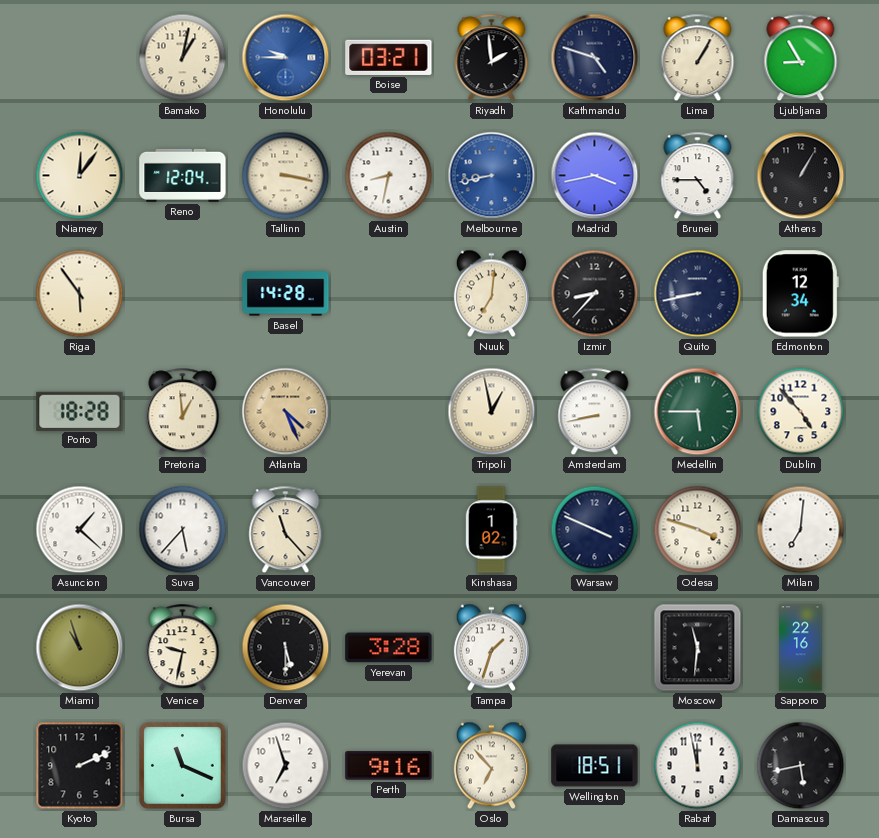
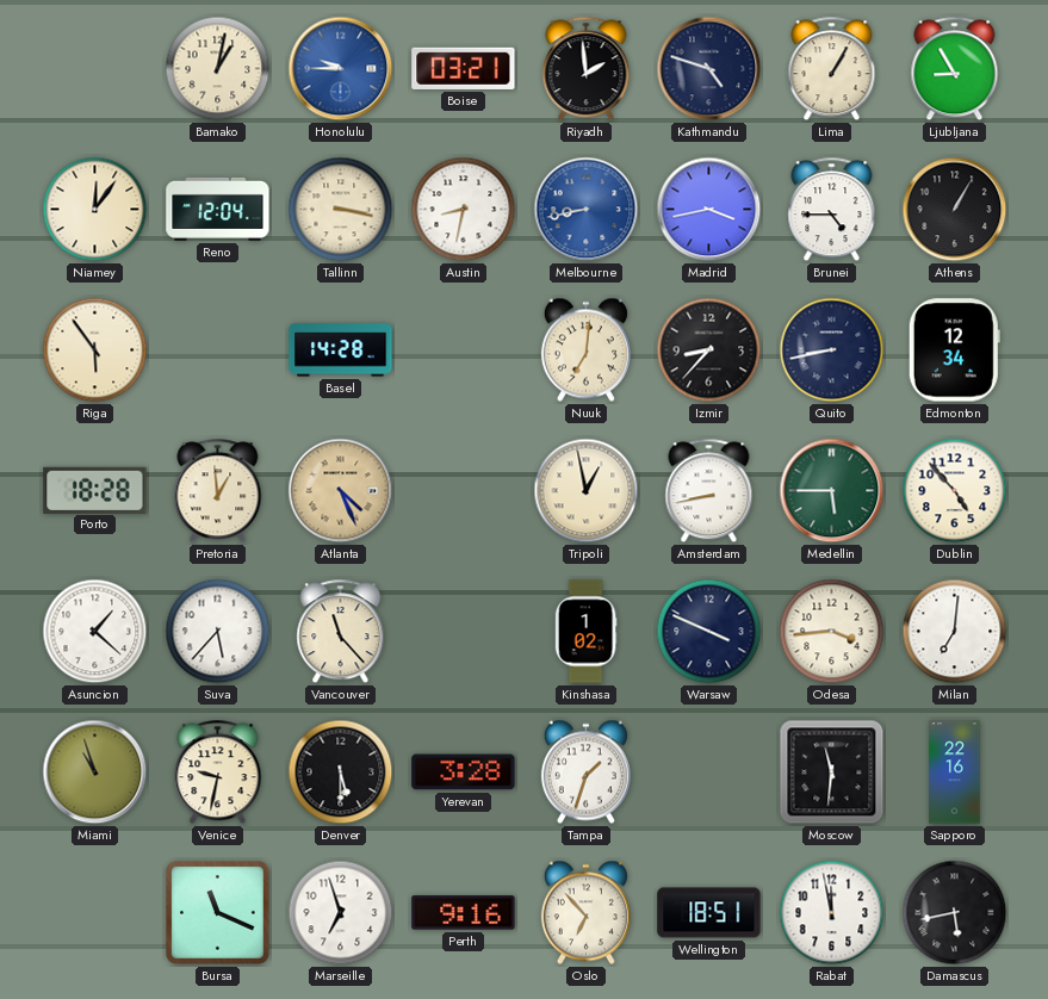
Odesa: 3:48 -> 3:44
Kyoto: 2:11 -> none
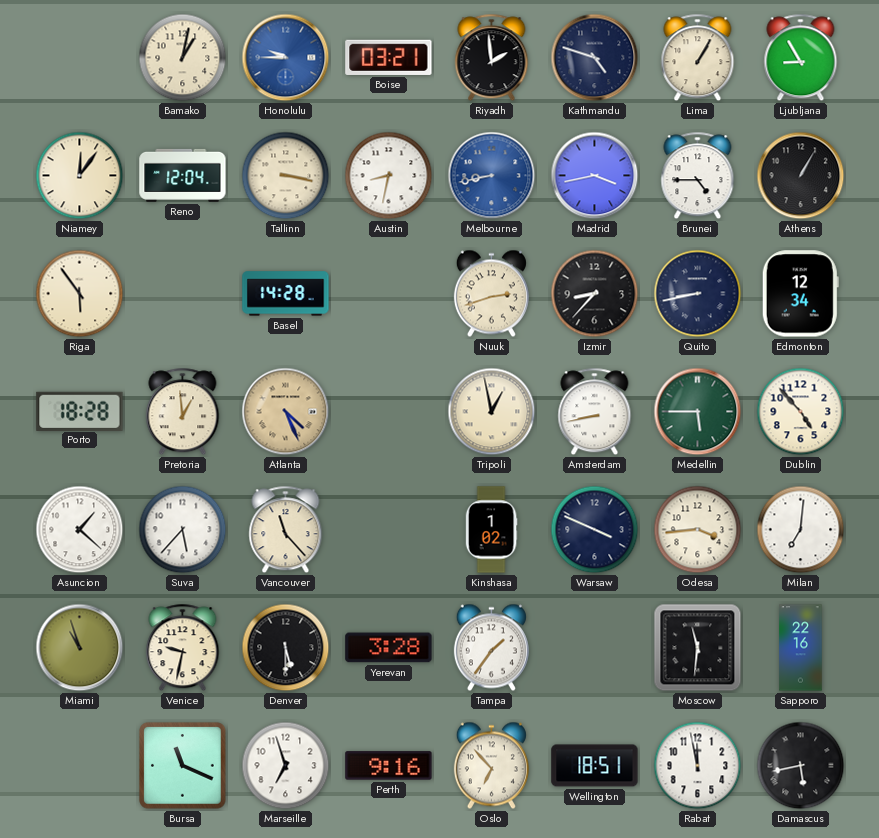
Nuuk: 7:01 -> 2:42
Tampa: 1:33 -> 1:36
